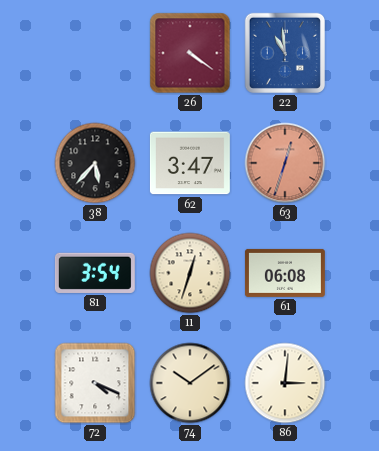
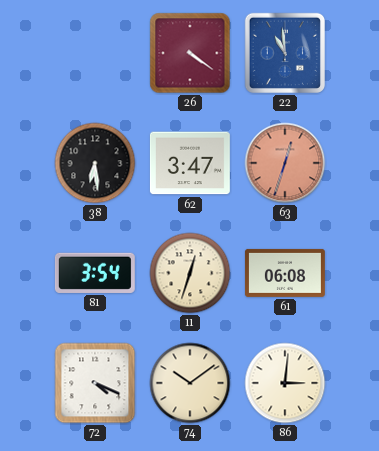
38: 5:37 -> 6:29
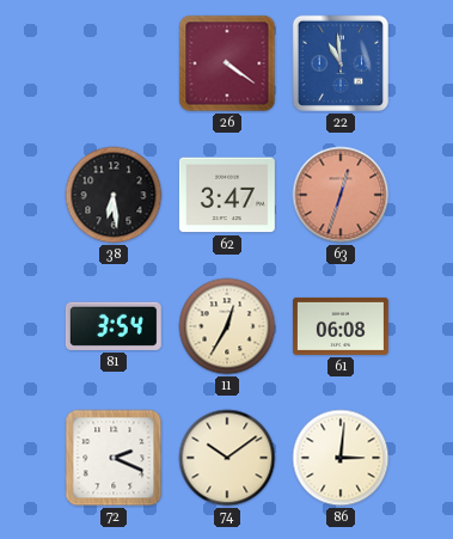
11: 12:33 -> 12:35
72: 4:19 -> 2:19
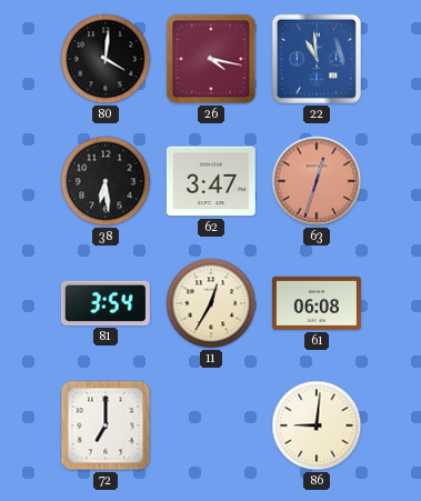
80: none -> 4:01
26: 4:21 -> 4:17
72: 2:19 -> 7:00
74: 10:09 -> none
86: 3:01 -> 9:01
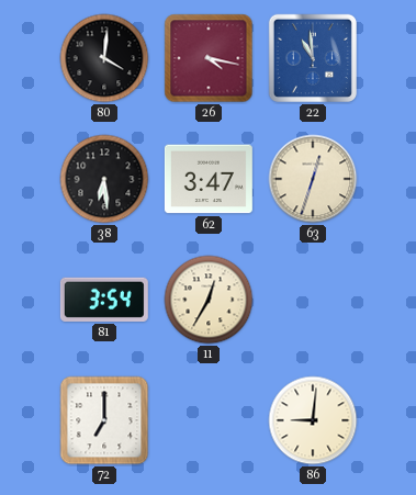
63 dial: salmon -> cream
61: 06:08 -> none
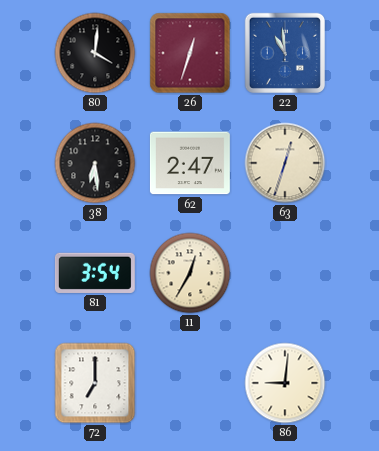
26: 4:17 -> 12:33
62: 3:47 -> 2:47
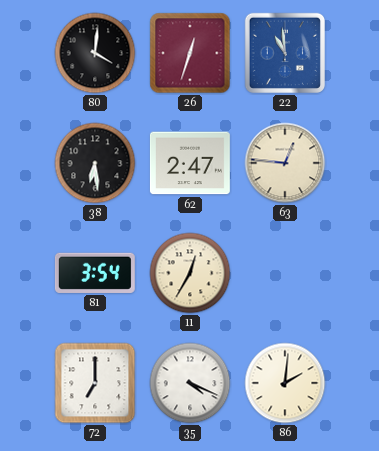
63: 12:33 -> 12:46
35: none -> 4:19
86: 9:01 -> 2:01
